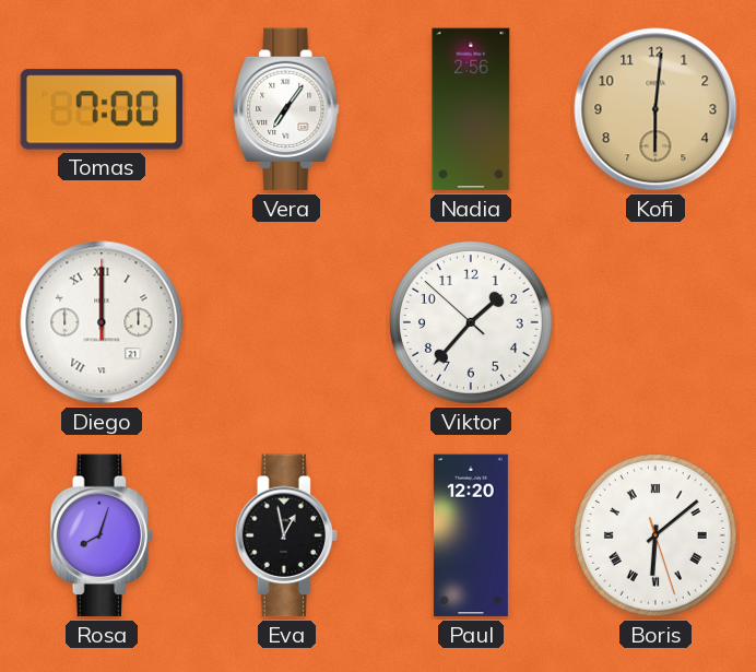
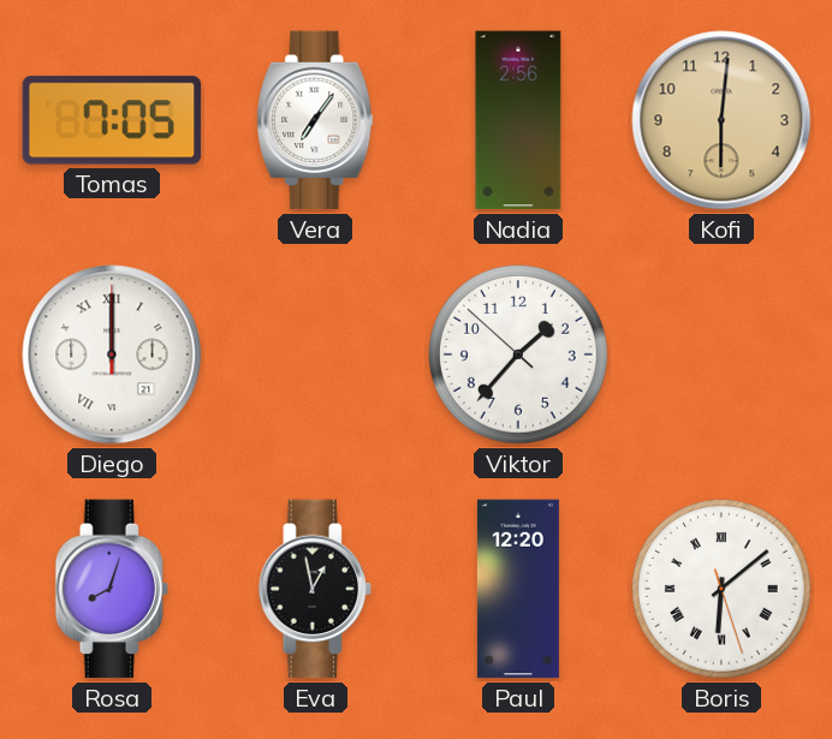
Tomas: 7:00 -> 7:05
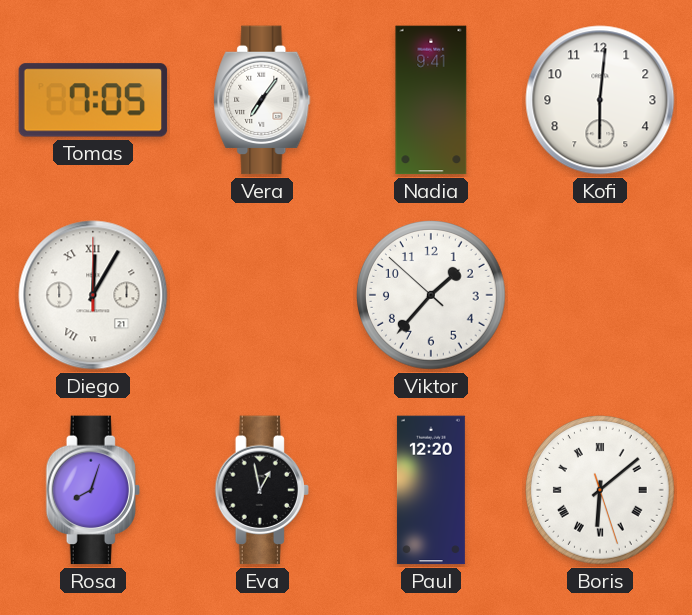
Nadia: 2:56 -> 9:41
Kofi dial: champagne -> white
Diego: 12:00 -> 12:05
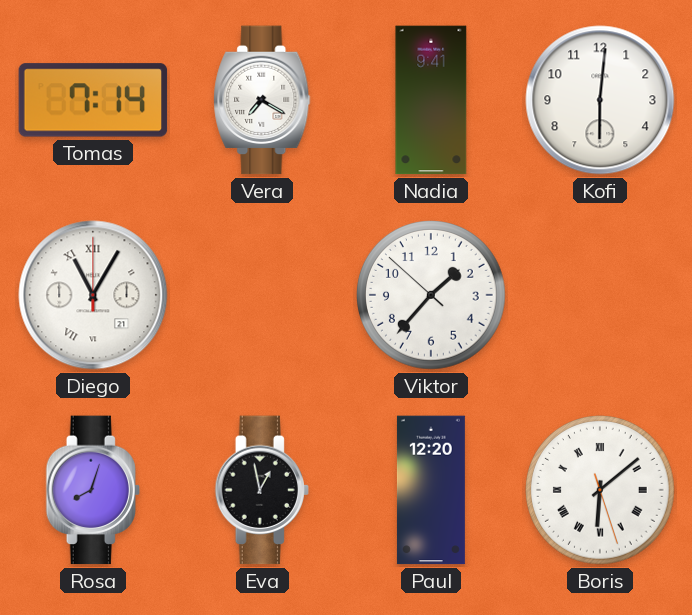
Tomas: 7:05 -> 7:14
Vera: 7:06 -> 7:20
Diego: 12:05 -> 11:05
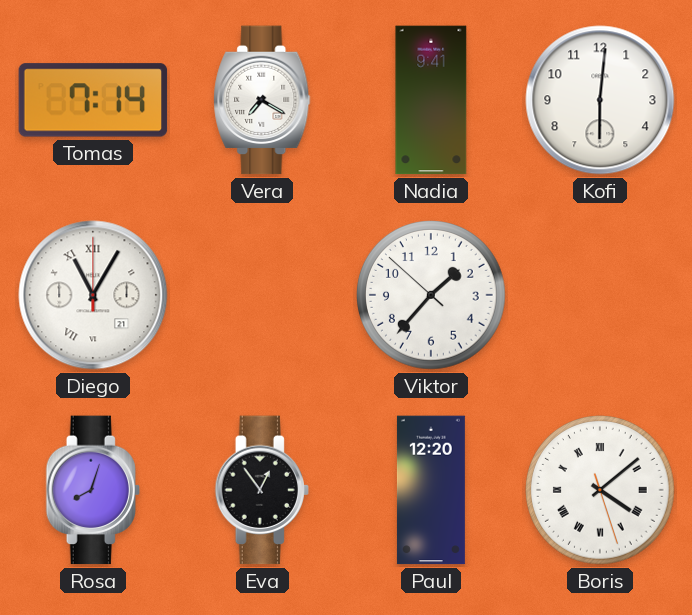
Eva: 12:58 -> 12:54
Boris: 6:08 -> 4:08
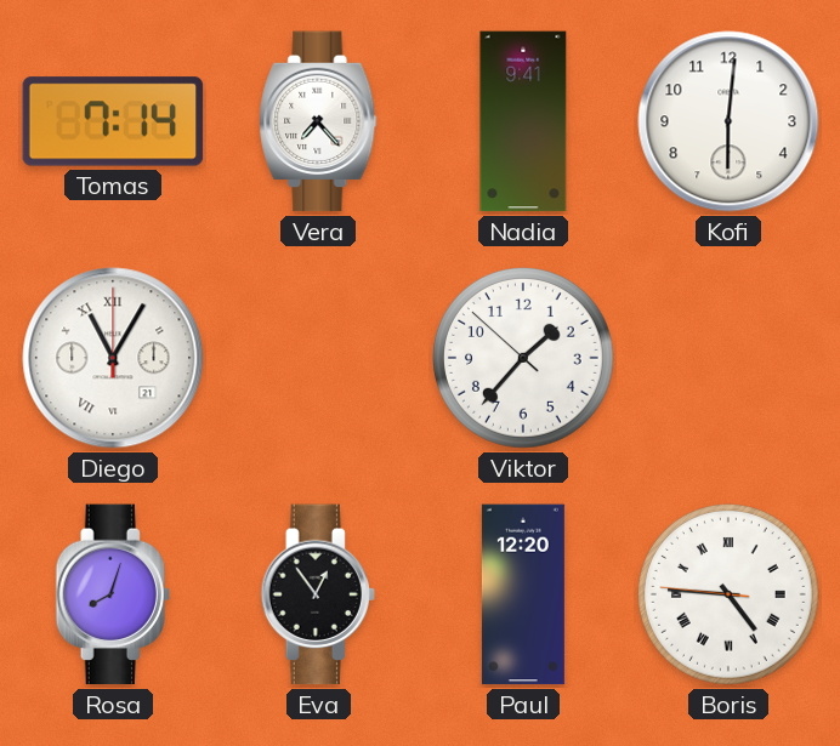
Vera: 7:20 -> 7:23
Boris: 4:08 -> 4:45
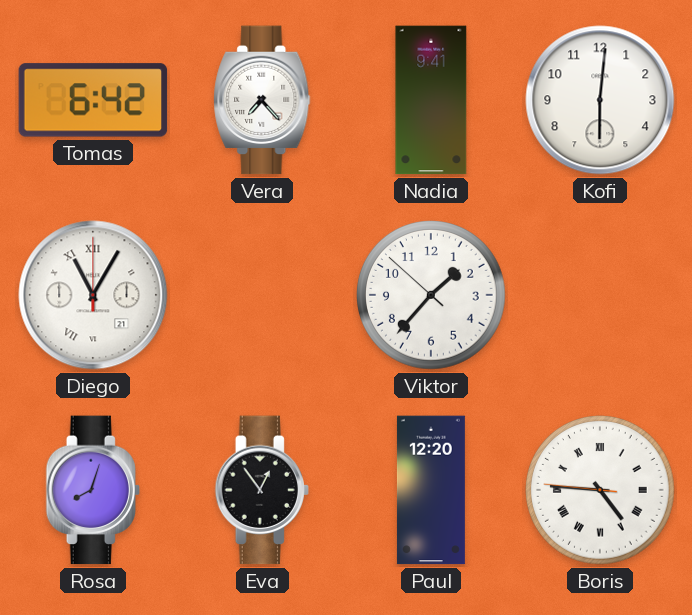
Tomas: 7:14 -> 6:42
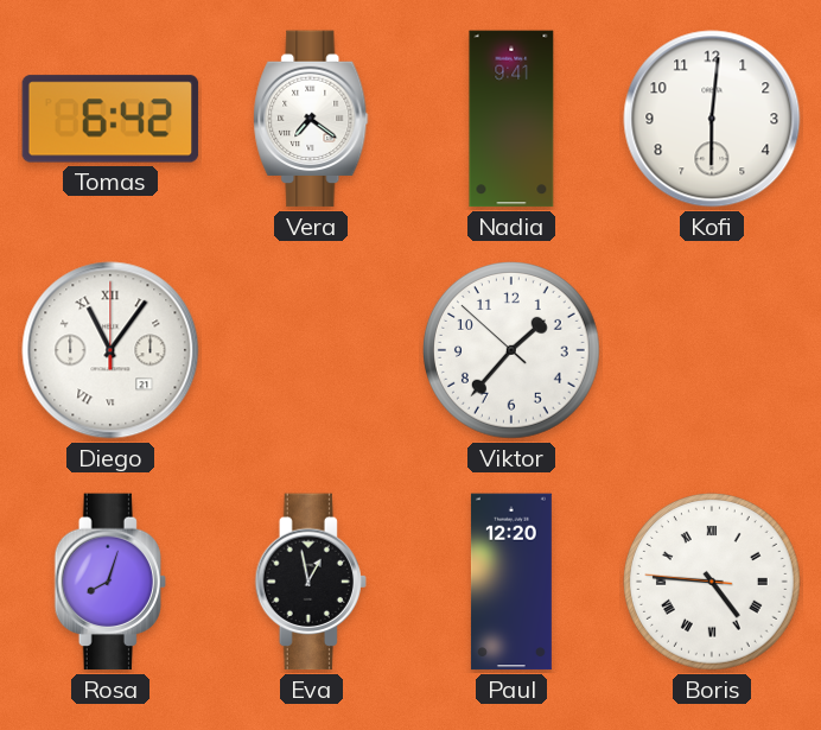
Vera: 7:23 -> 7:21
Diego: 11:05 -> 11:06
Eva: 12:54 -> 12:58
